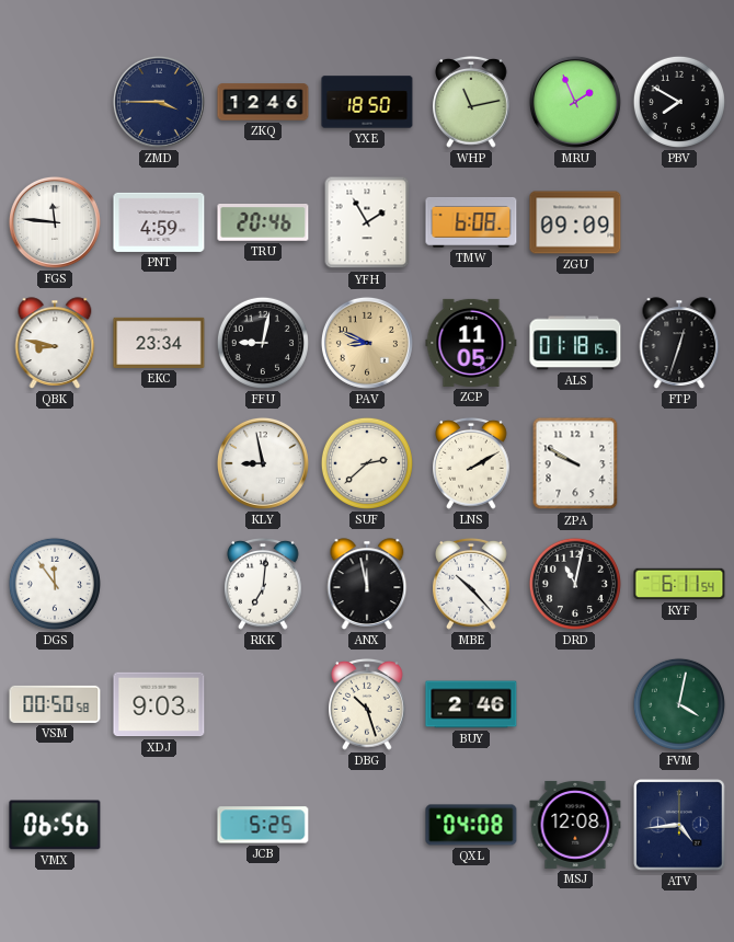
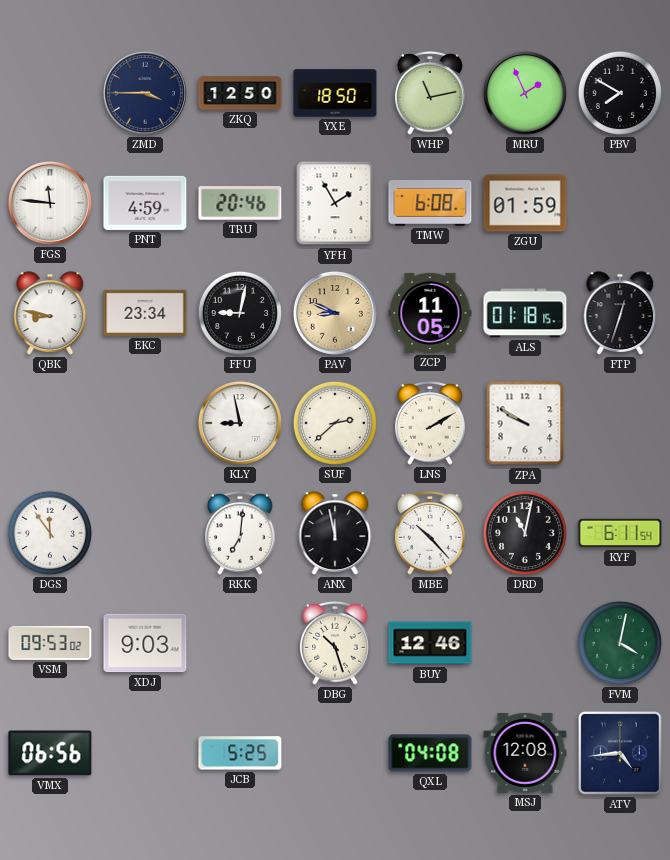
ZKQ: 12:46 -> 12:50
ZGU: 09:09 -> 01:59
VSM: 00:50 -> 09:53
BUY: 2:46 -> 12:46
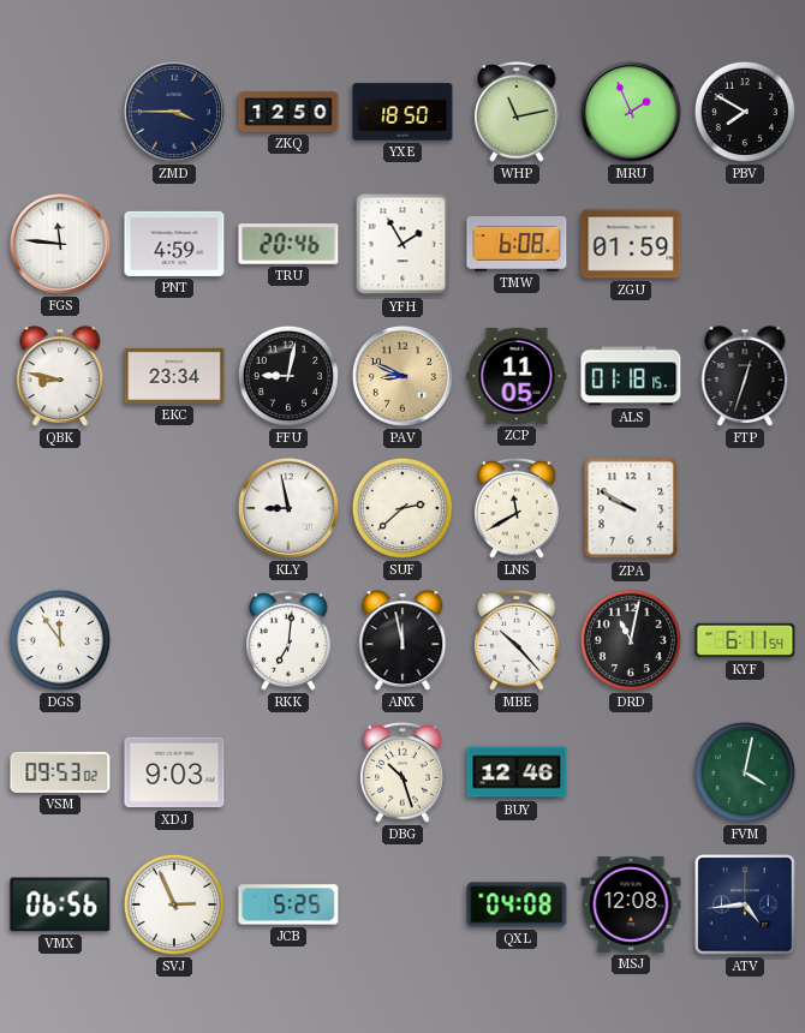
LNS: 2:10 -> 11:40
SVJ: none -> 2:56
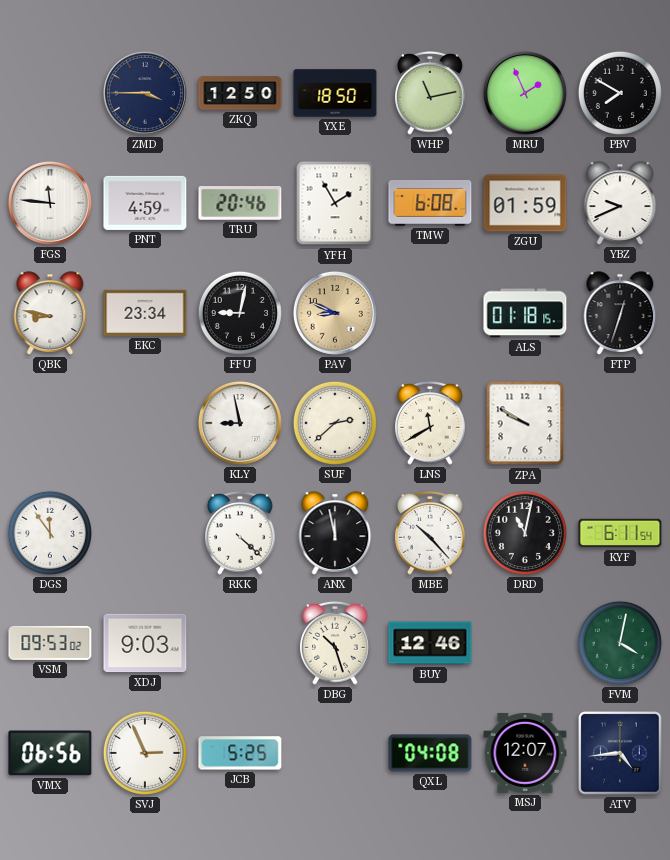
YBZ: none -> 9:41
ZCP: 11:05 -> none
RKK: 7:01 -> 4:22
MSJ: 12:08 -> 12:07
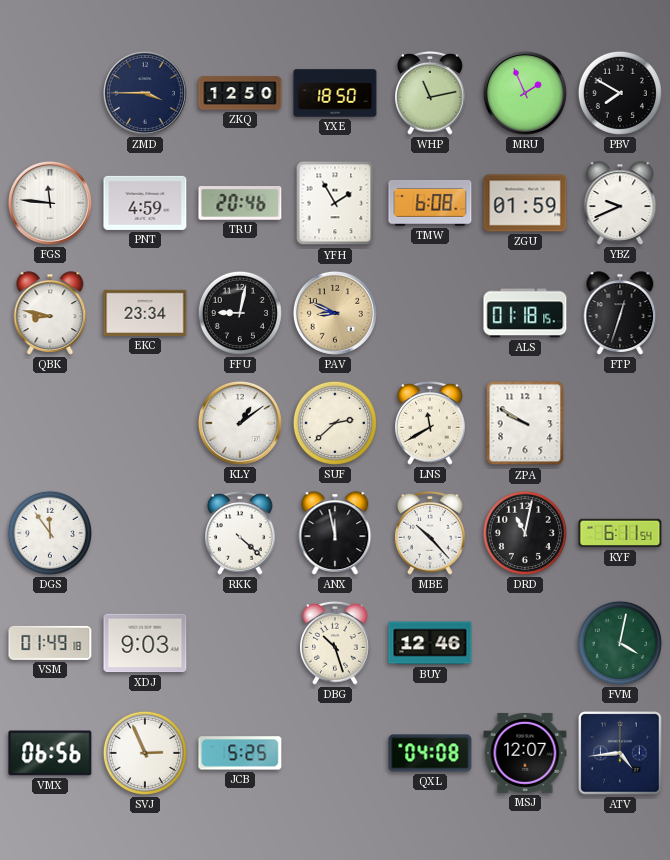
KLY: 8:58 -> 1:09
VSM: 09:53 -> 01:49
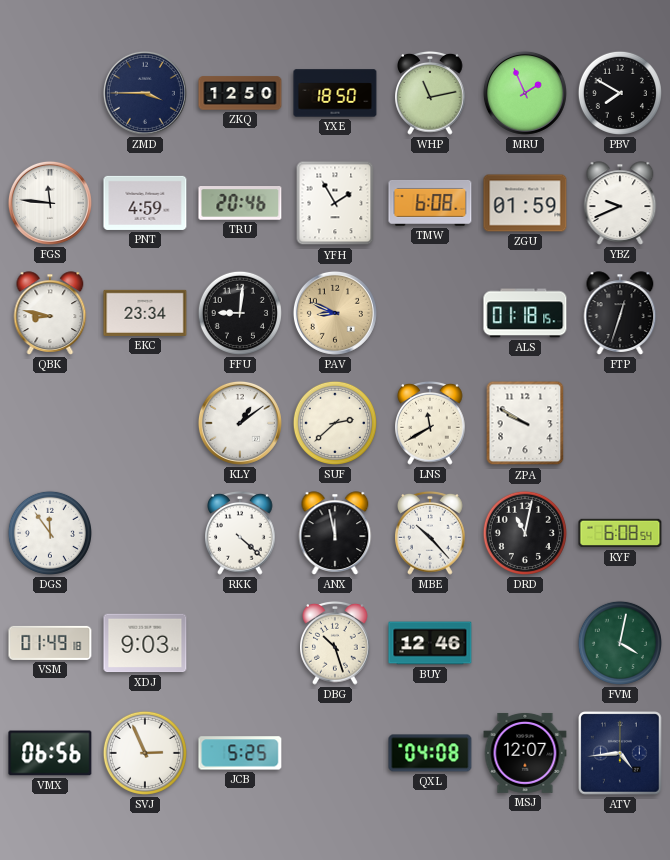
FFU: 9:02 -> 9:01
KYF: 6:11 -> 6:08
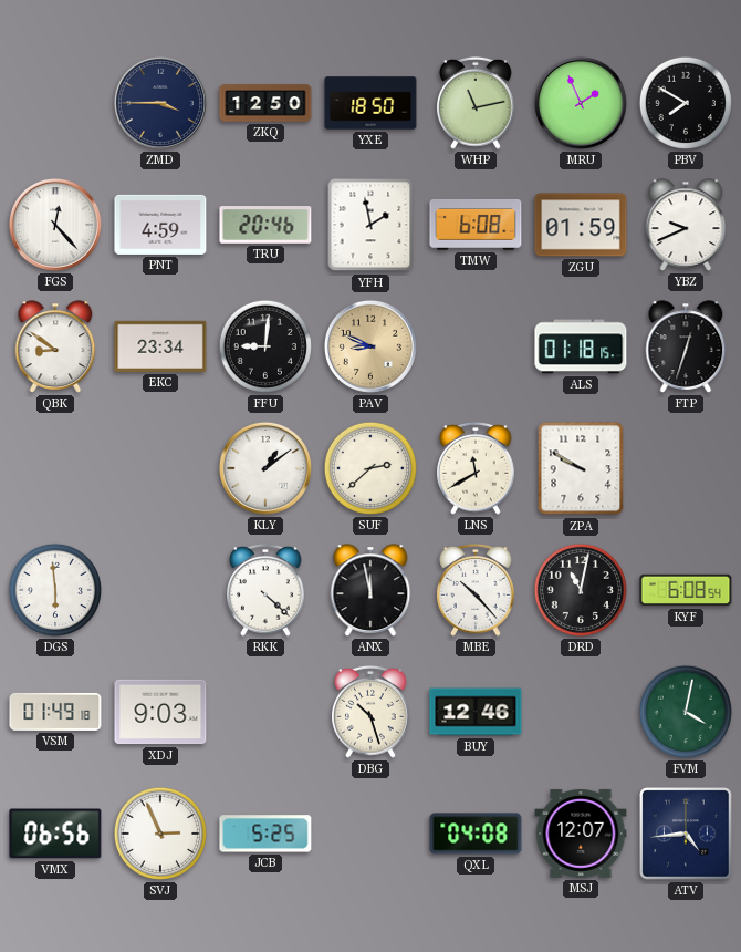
FGS: 11:46 -> 12:23
YFH: 1:55 -> 1:58
QBK: 8:47 -> 8:51
DGS: 11:54 -> 5:59
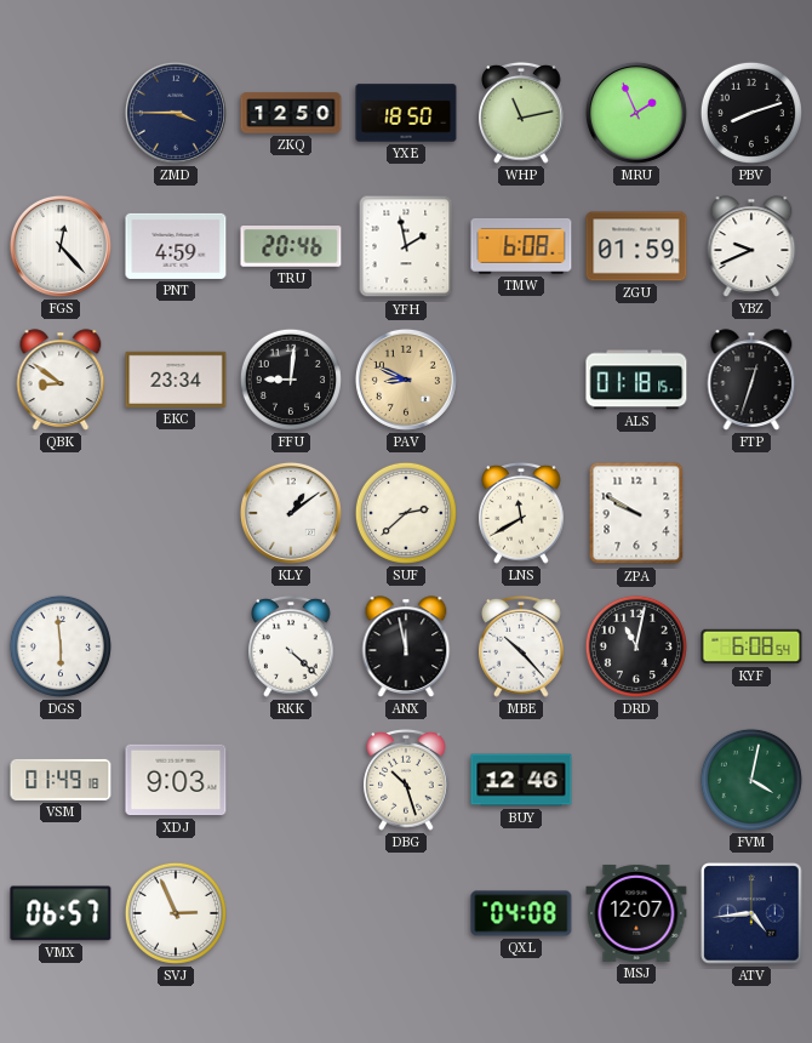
PBV: 7:50 -> 8:12
VMX: 06:56 -> 06:57
JCB: 5:25 -> none
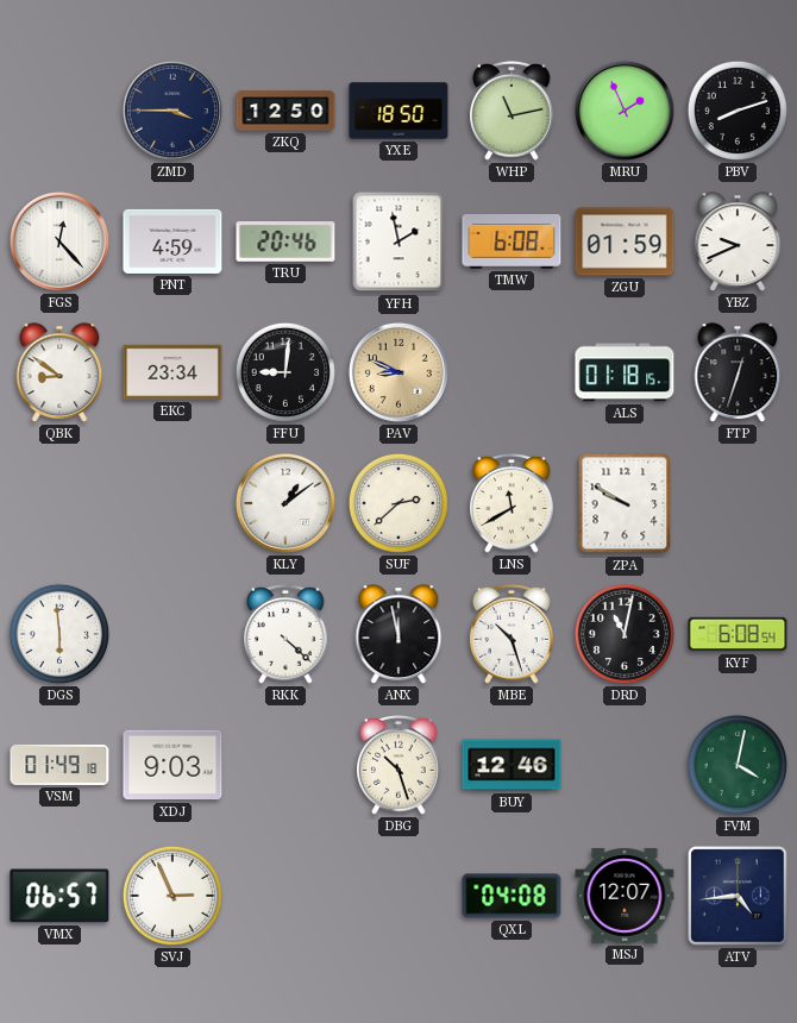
MBE: 10:23 -> 10:27
